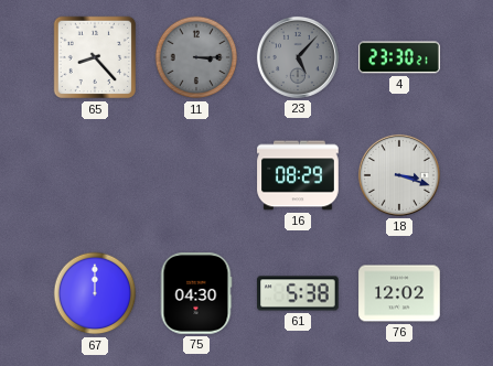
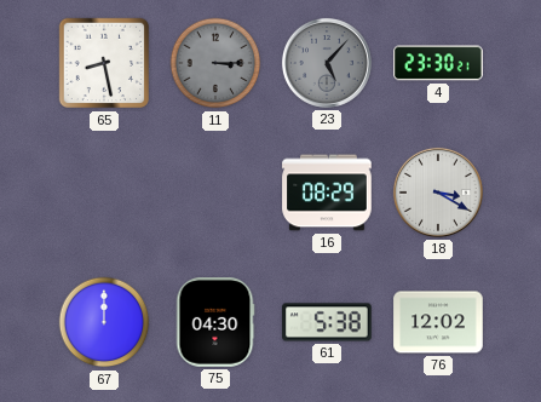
65: 8:23 -> 8:28
18: 3:18 -> 3:20
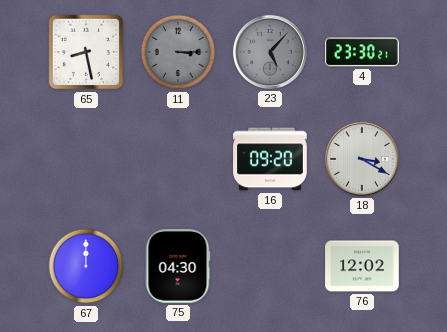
16: 08:29 -> 09:20
61: 5:38 -> none
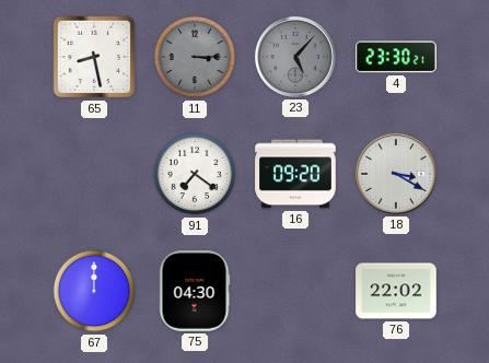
91: none -> 7:21
76: 12:02 -> 22:02
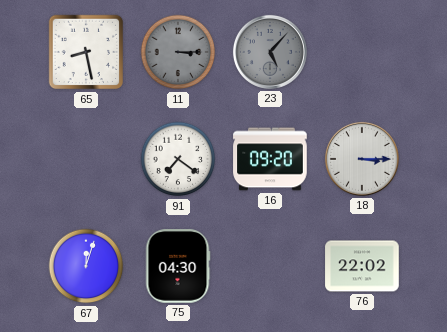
4: 23:30 -> none
18: 3:20 -> 3:15
67: 12:00 -> 12:03
